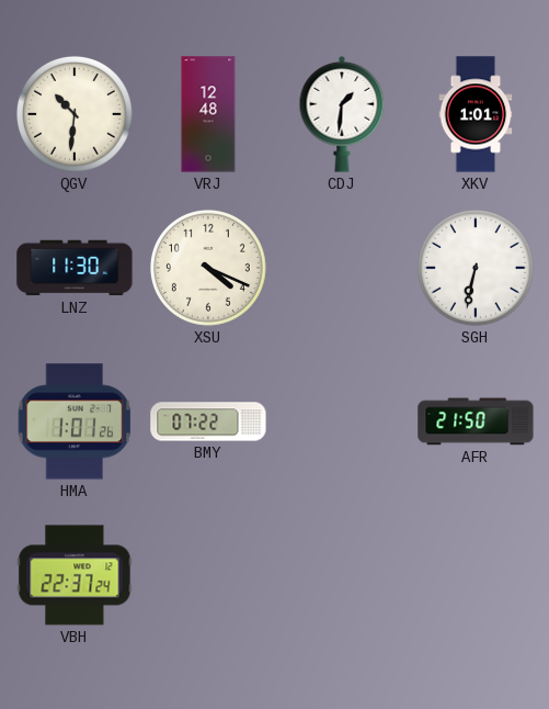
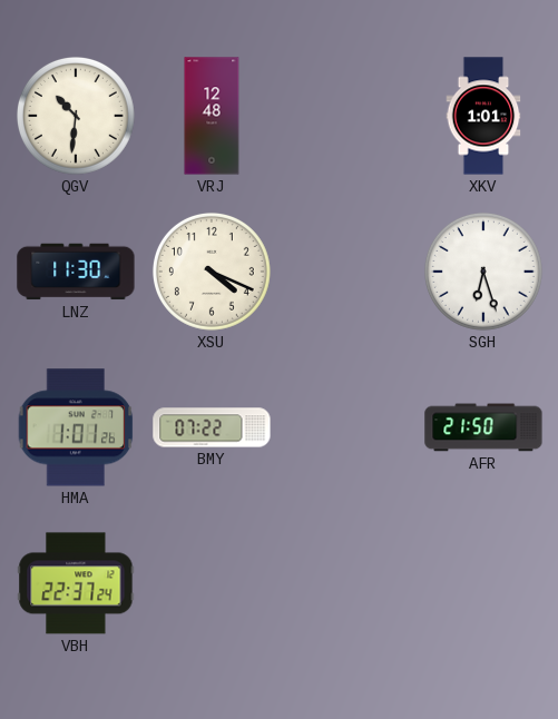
CDJ: 1:31 -> none
SGH: 6:32 -> 6:27
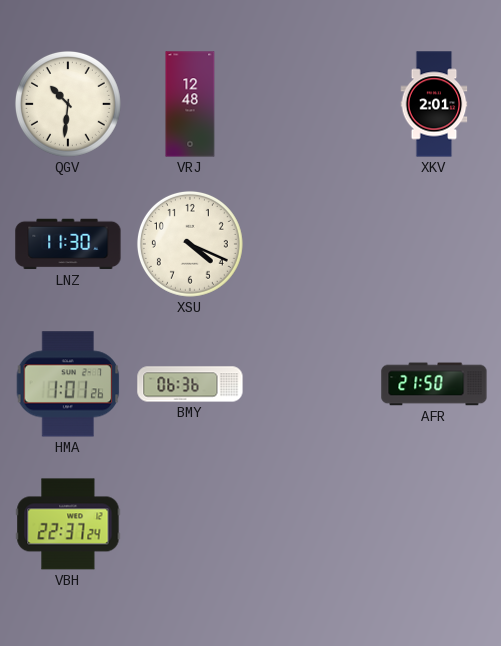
XKV: 1:01 -> 2:01
SGH: 6:27 -> none
BMY: 07:22 -> 06:36
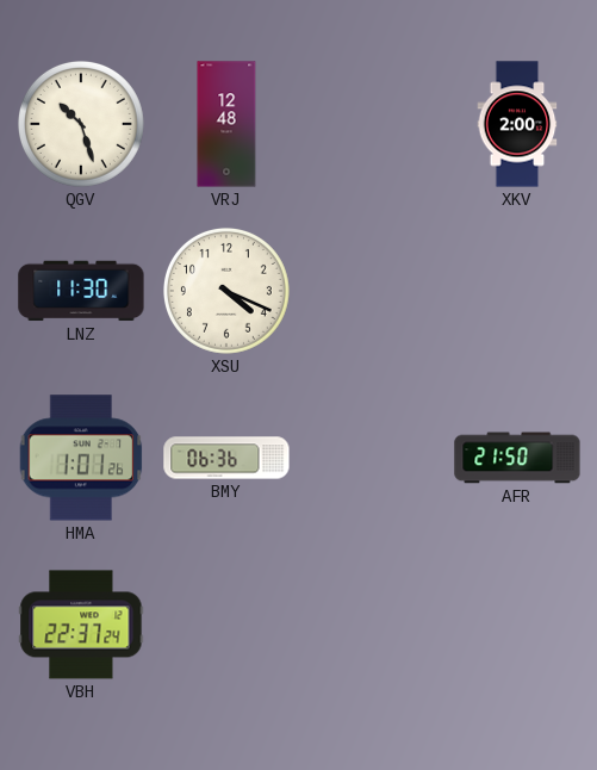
QGV: 10:31 -> 10:27
XKV: 2:01 -> 2:00
